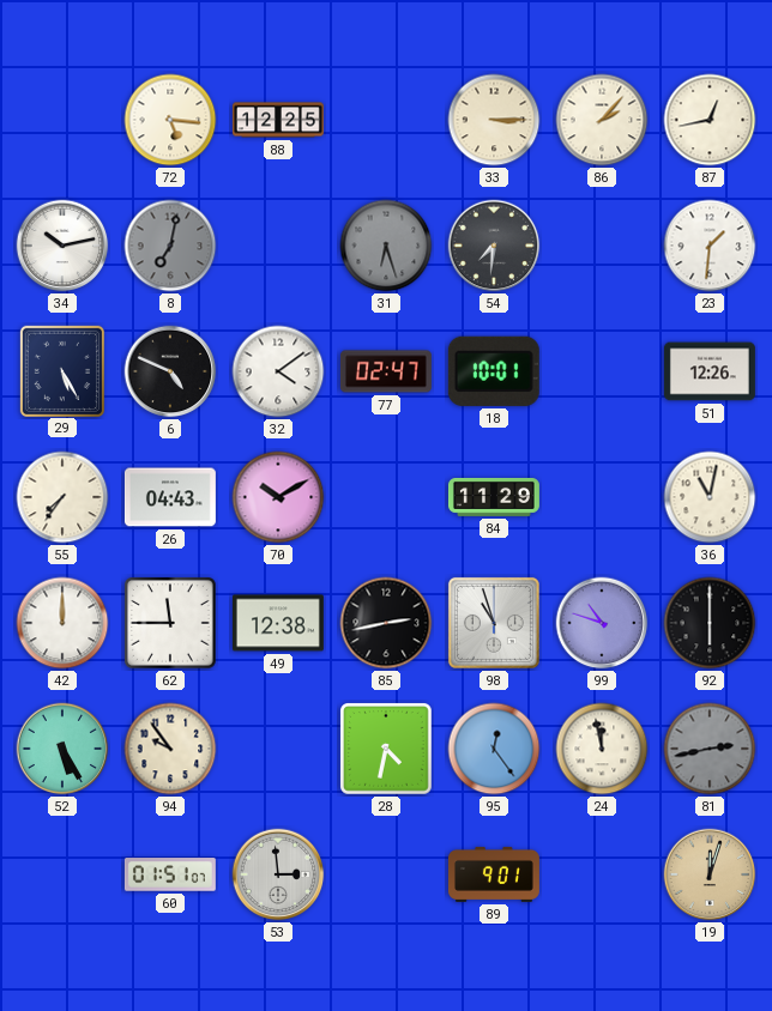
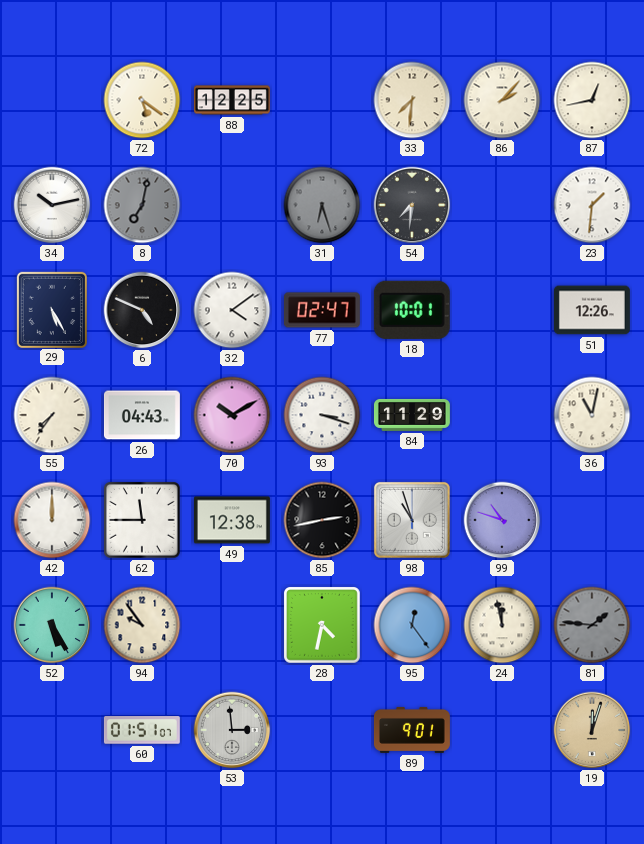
72: 5:16 -> 5:21
33: 3:15 -> 7:31
93: none -> 3:18
92: 6:00 -> none
81: 2:43 -> 1:46
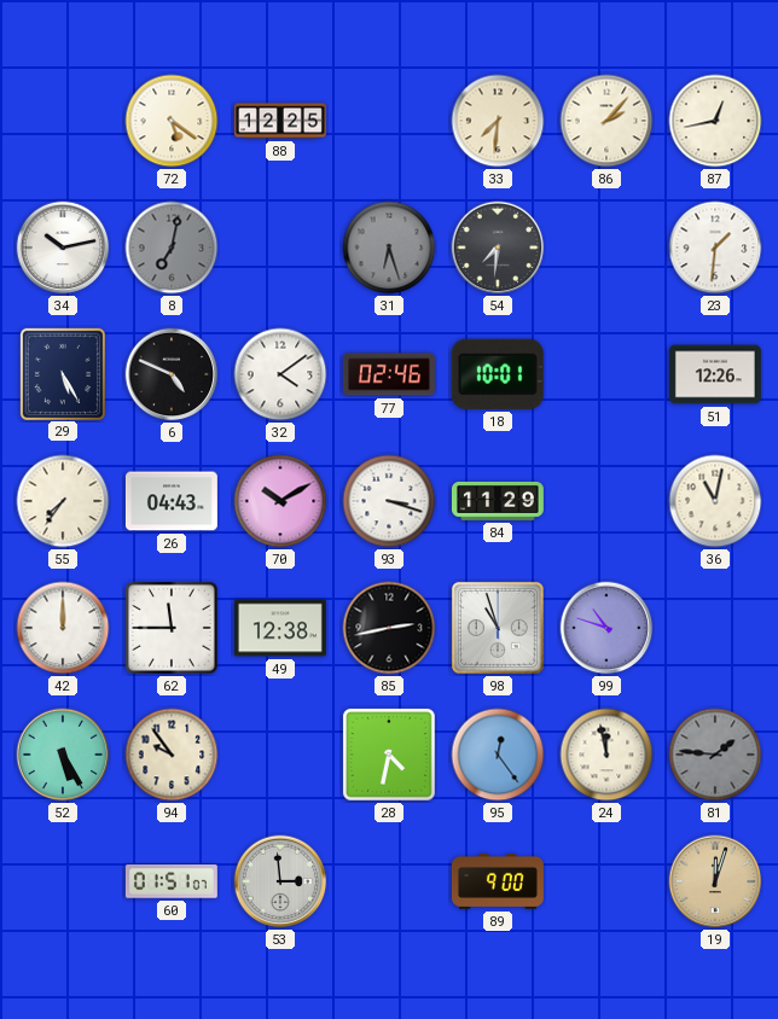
77: 02:47 -> 02:46
89: 9:01 -> 9:00
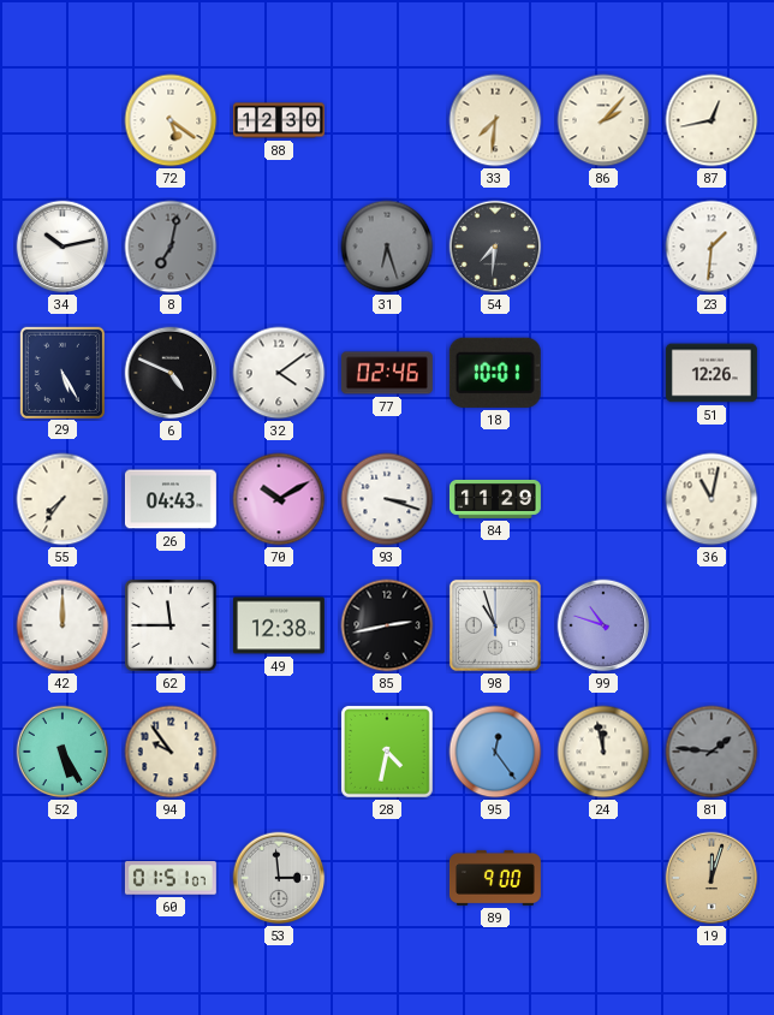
88: 12:25 -> 12:30
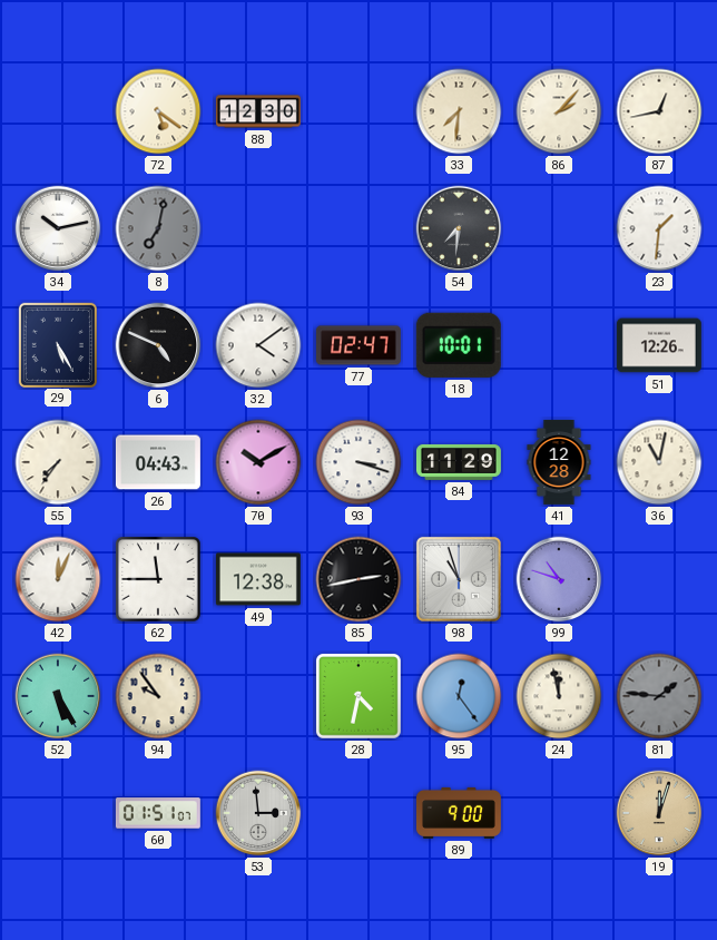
31: 6:27 -> none
77: 02:46 -> 02:47
41: none -> 12:28
42: 12:00 -> 12:04
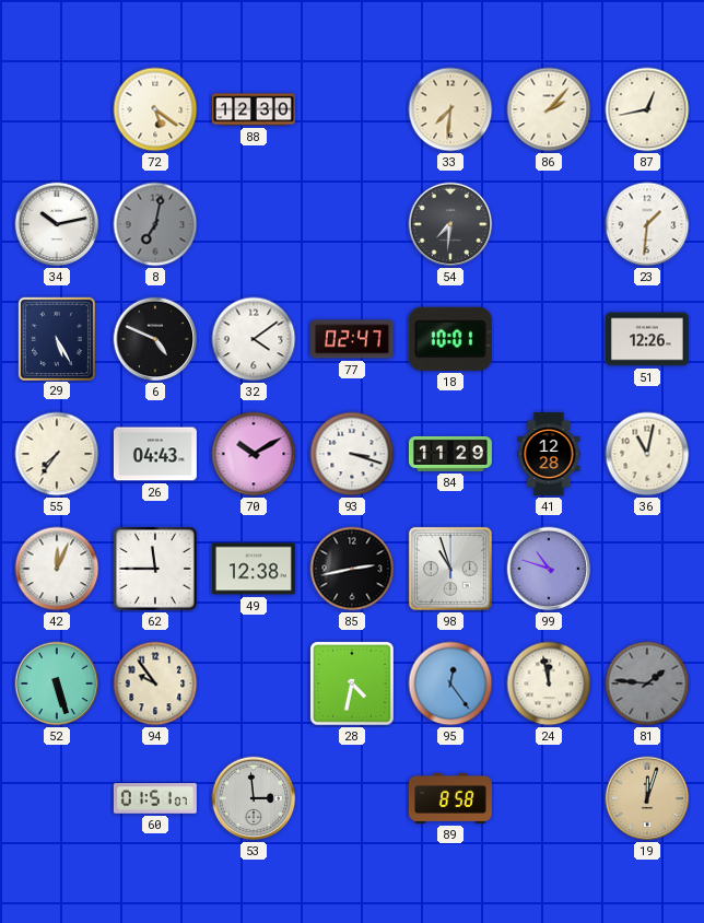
52: 5:25 -> 5:27
89: 9:00 -> 8:58
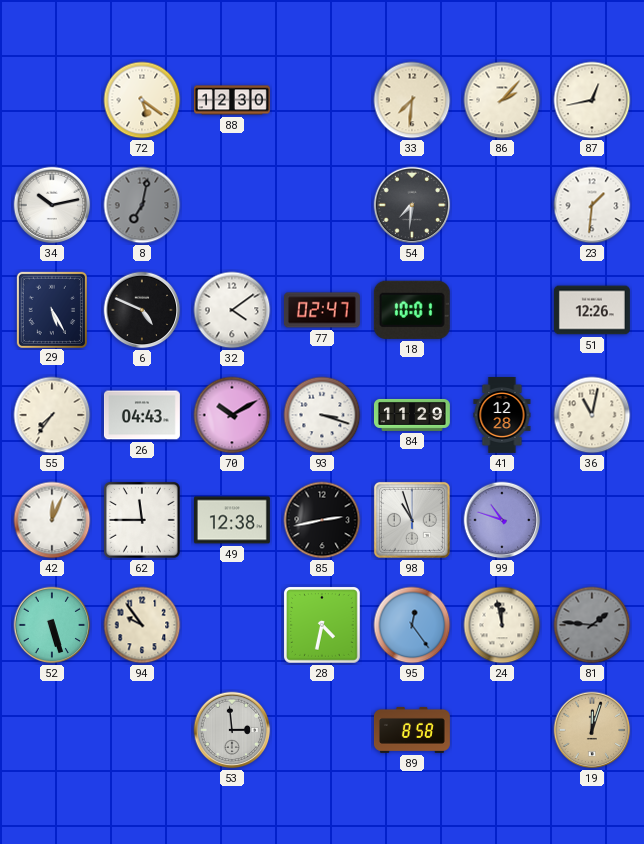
60: 01:51 -> none
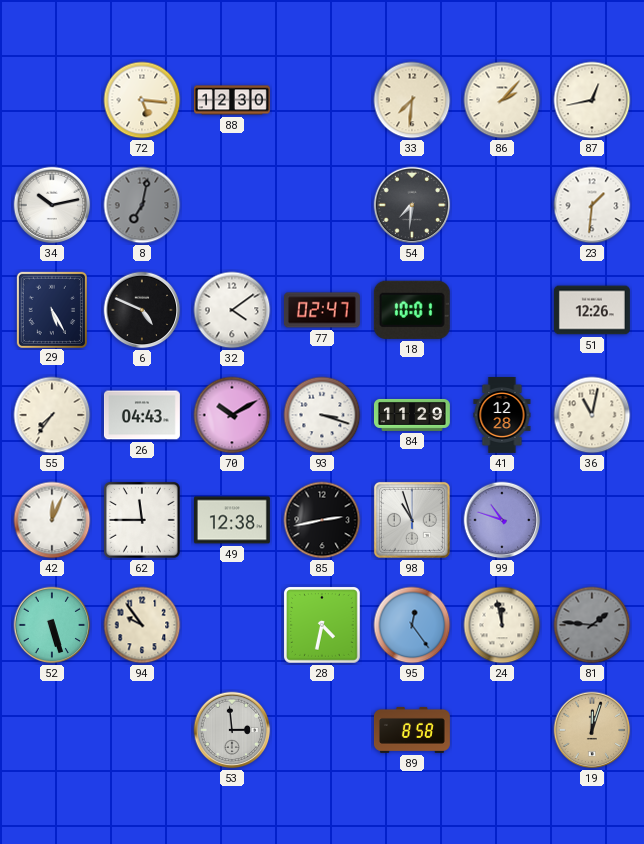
72: 5:21 -> 5:16
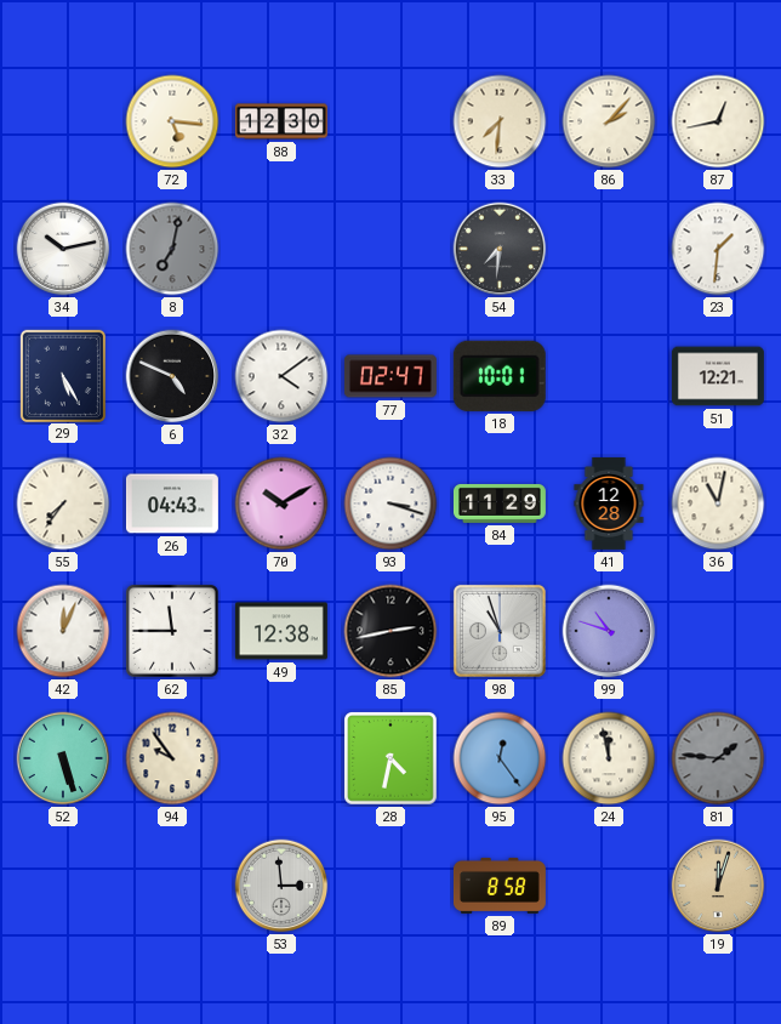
51: 12:26 -> 12:21
